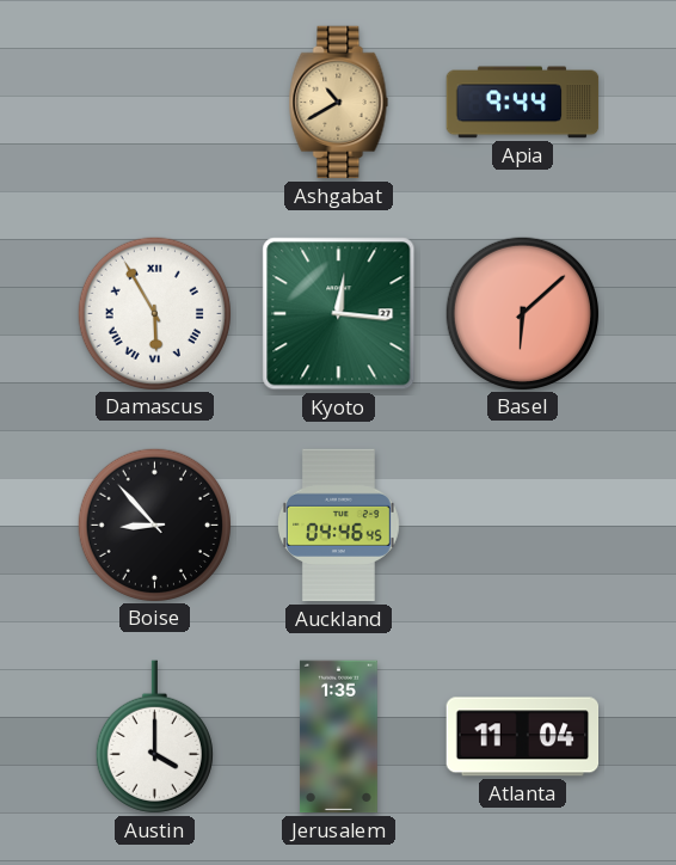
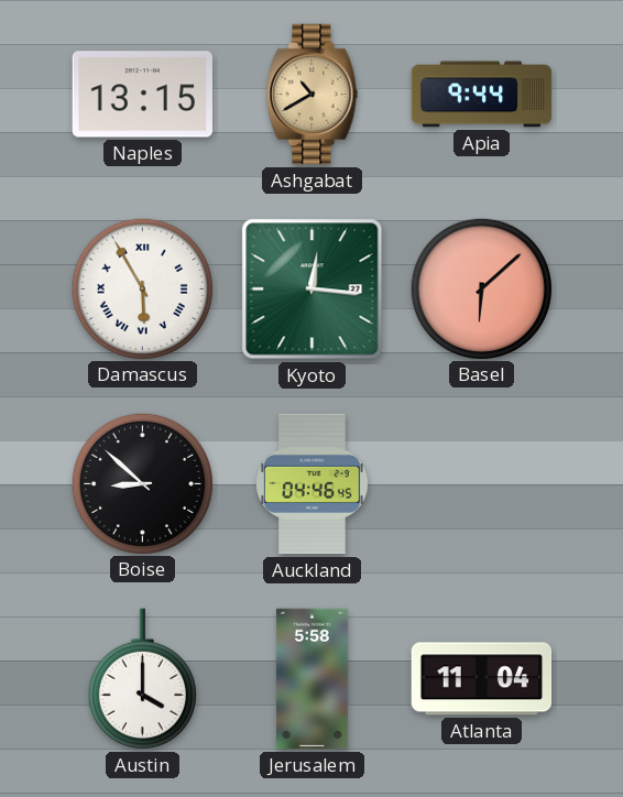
Naples: none -> 13:15
Boise: 8:53 -> 8:52
Jerusalem: 1:35 -> 5:58
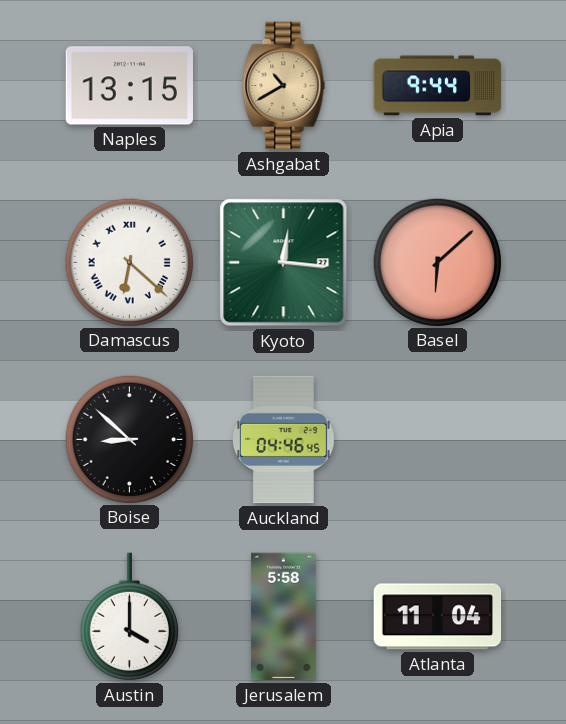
Damascus: 5:55 -> 6:22
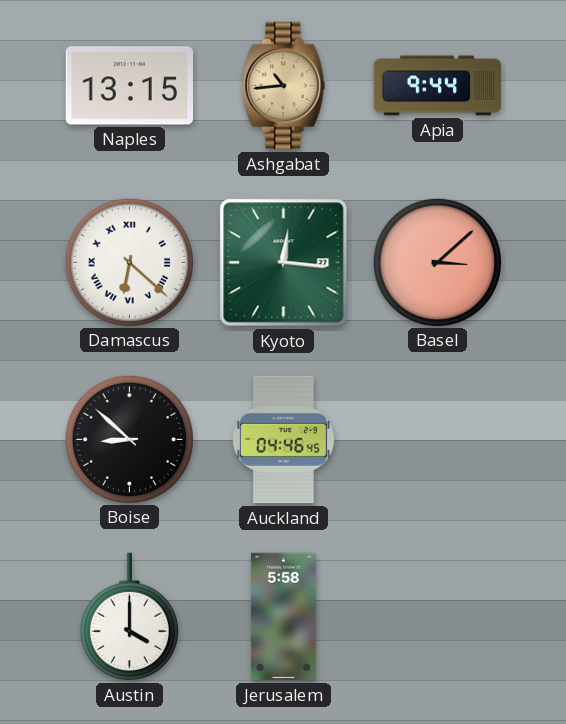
Ashgabat: 10:40 -> 10:44
Basel: 6:08 -> 3:08
Atlanta: 11:04 -> none
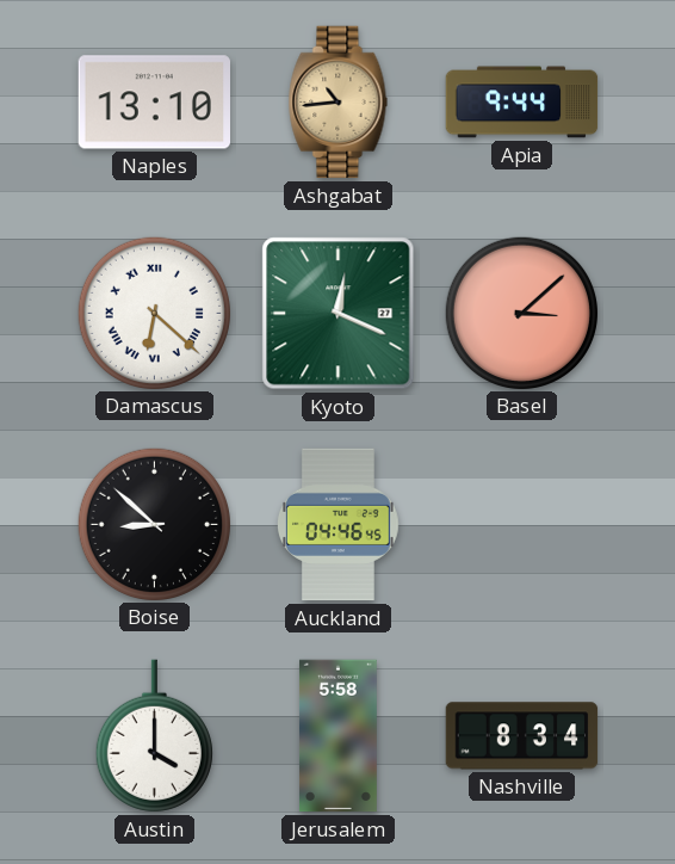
Naples: 13:15 -> 13:10
Kyoto: 12:16 -> 12:19
Nashville: none -> 8:34
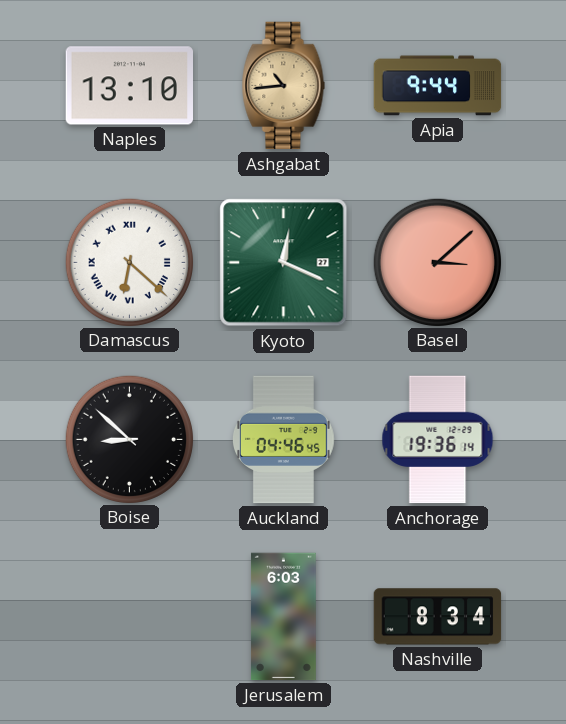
Anchorage: none -> 19:36
Austin: 4:00 -> none
Jerusalem: 5:58 -> 6:03
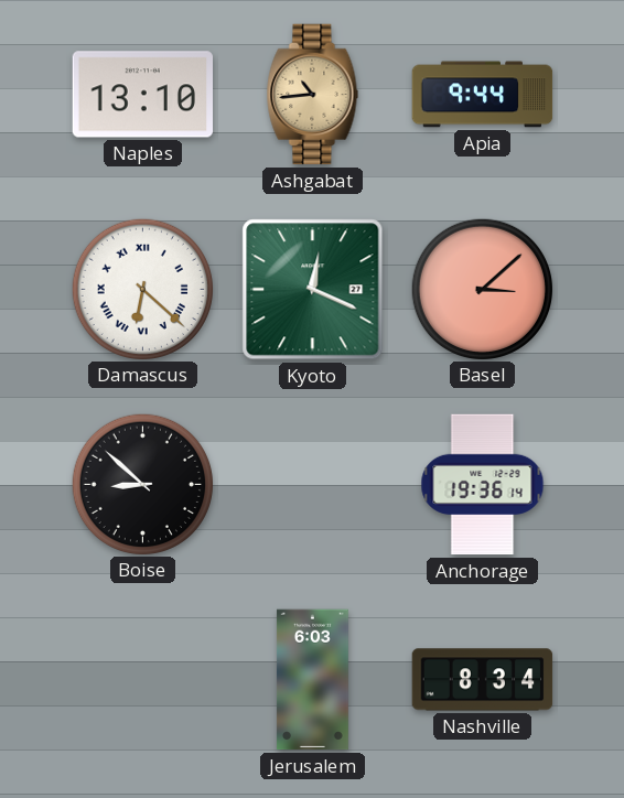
Auckland: 04:46 -> none
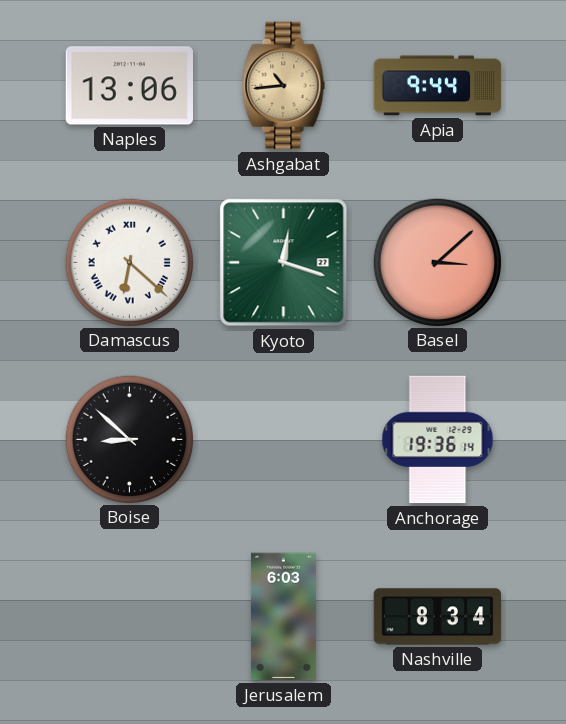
Naples: 13:10 -> 13:06
Kyoto: 12:19 -> 12:18
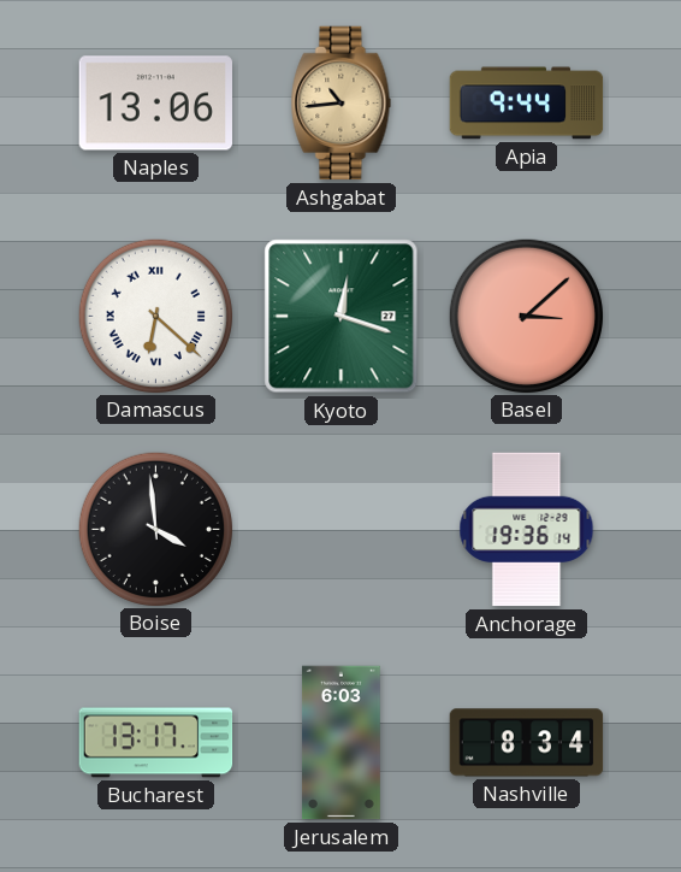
Boise: 8:52 -> 3:59
Bucharest: none -> 13:17
